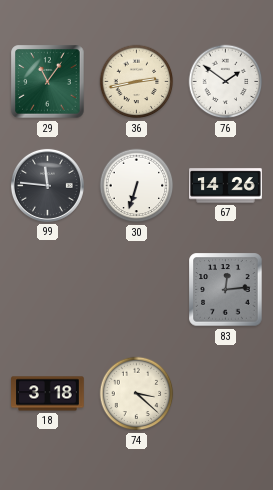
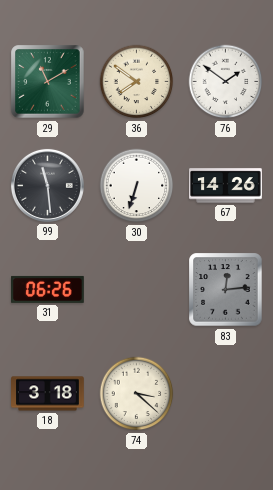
29: 11:06 -> 11:10
36: 2:43 -> 7:51
99: 11:46 -> 11:29
31: none -> 06:26
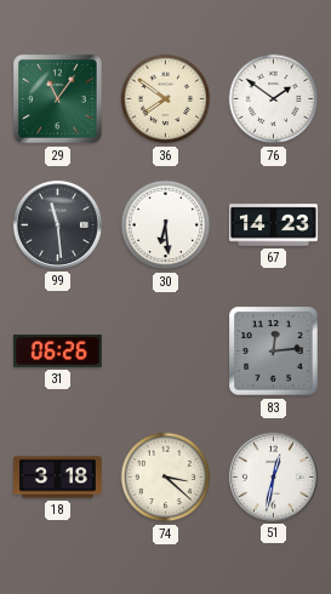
29: 11:10 -> 11:06
30: 6:33 -> 6:29
67: 14:26 -> 14:23
51: none -> 12:32
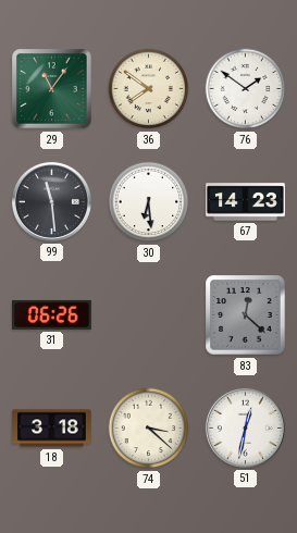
83: 12:14 -> 12:22
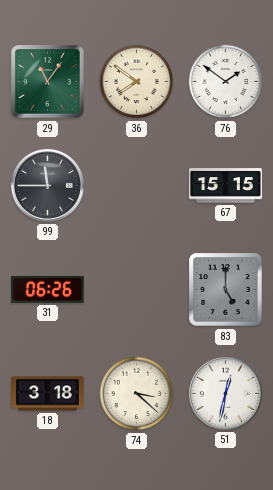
99: 11:29 -> 11:45
30: 6:29 -> none
67: 14:23 -> 15:15
83: 12:22 -> 5:00
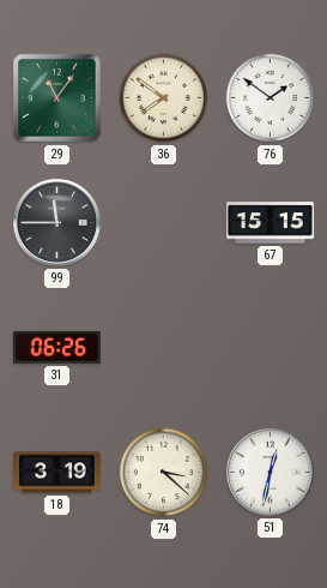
83: 5:00 -> none
18: 3:18 -> 3:19
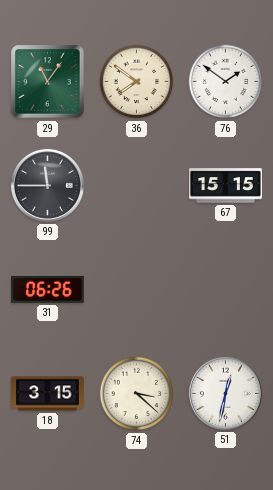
18: 3:19 -> 3:15
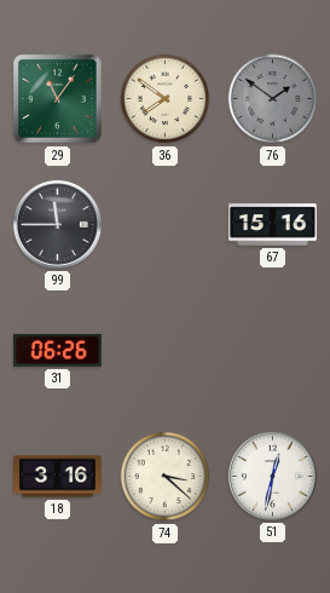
76 dial: white -> grey
67: 15:15 -> 15:16
18: 3:15 -> 3:16
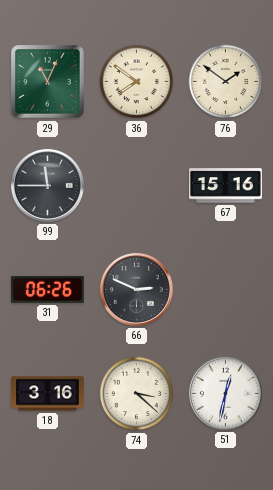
29: 11:06 -> 11:04
76 dial: grey -> cream
66: none -> 2:49
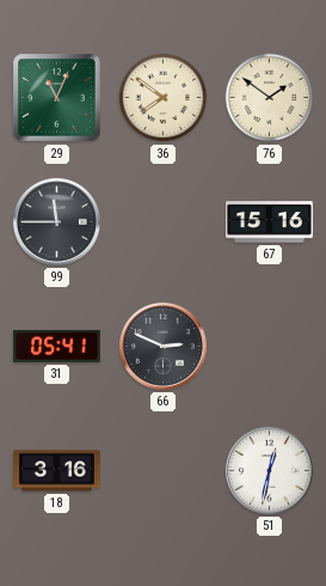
31: 06:26 -> 05:41
74: 3:22 -> none
